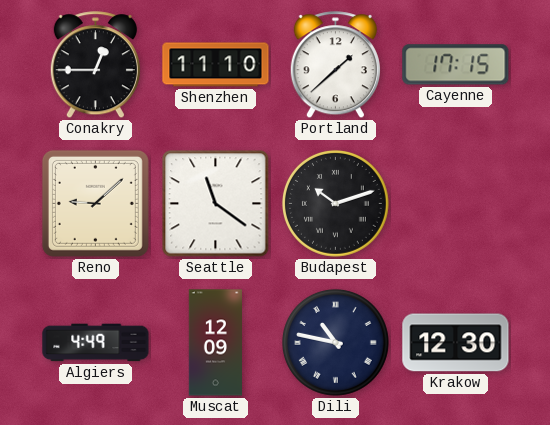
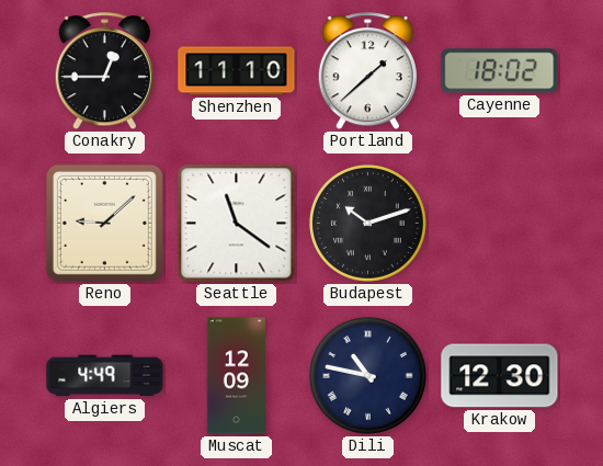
Cayenne: 17:15 -> 18:02
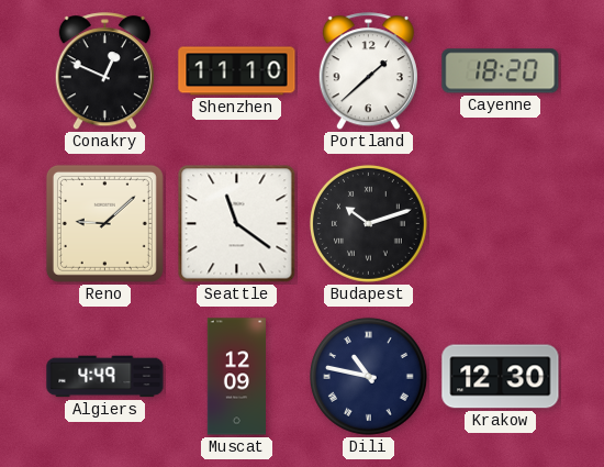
Conakry: 12:45 -> 12:49
Cayenne: 18:02 -> 18:20
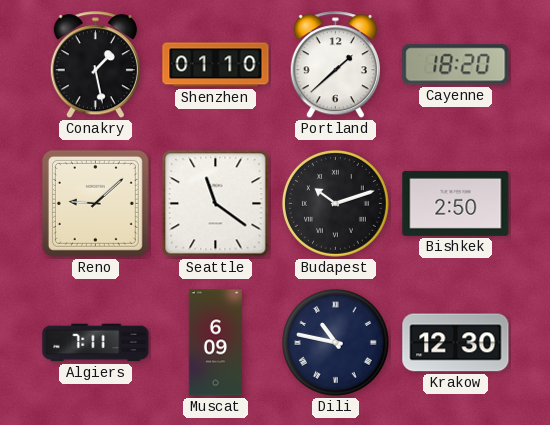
Conakry: 12:49 -> 1:28
Shenzhen: 11:10 -> 01:10
Bishkek: none -> 2:50
Algiers: 4:49 -> 7:11
Muscat: 12:09 -> 6:09
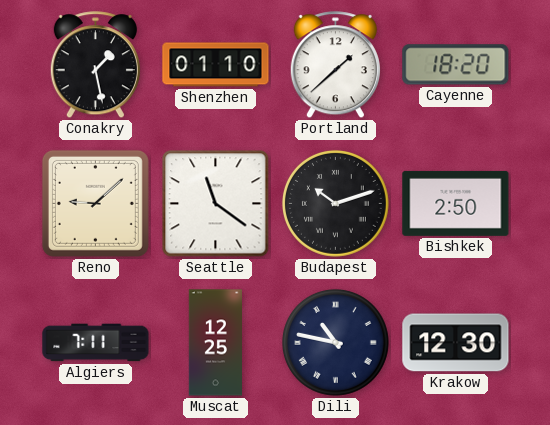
Muscat: 6:09 -> 12:25
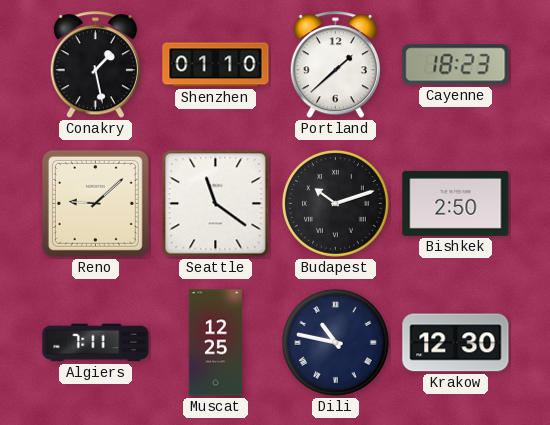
Cayenne: 18:20 -> 18:23
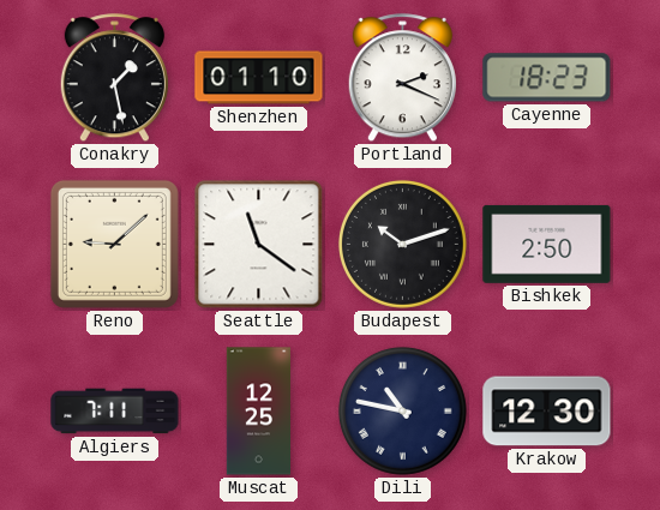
Portland: 1:38 -> 2:19
